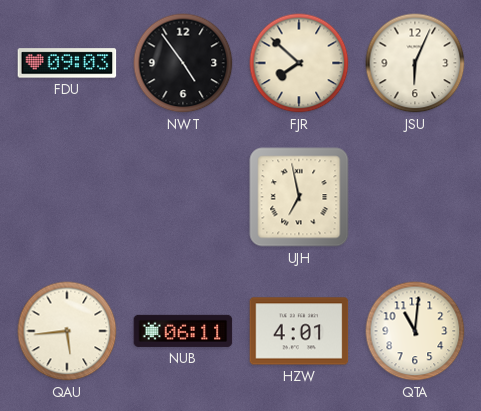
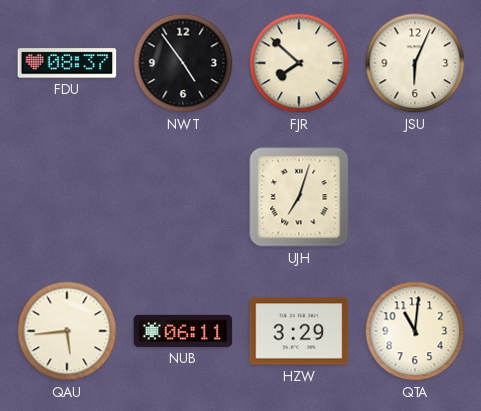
FDU: 09:03 -> 08:37
UJH: 6:58 -> 7:03
HZW: 4:01 -> 3:29
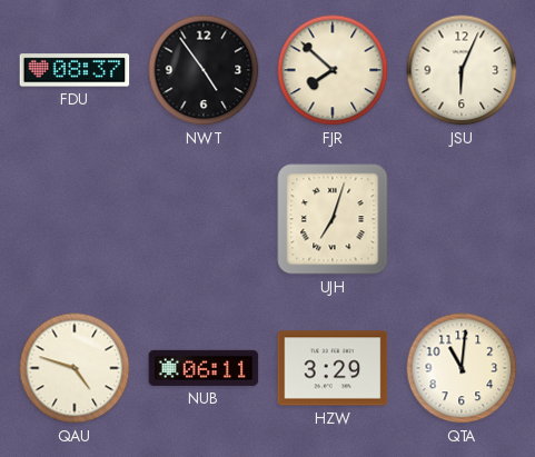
QAU: 5:44 -> 4:48
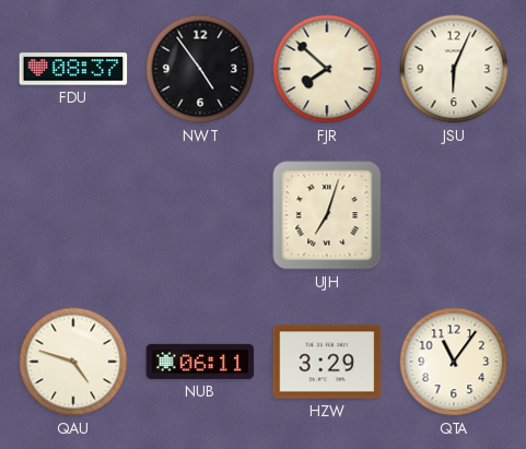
QTA: 11:01 -> 11:06
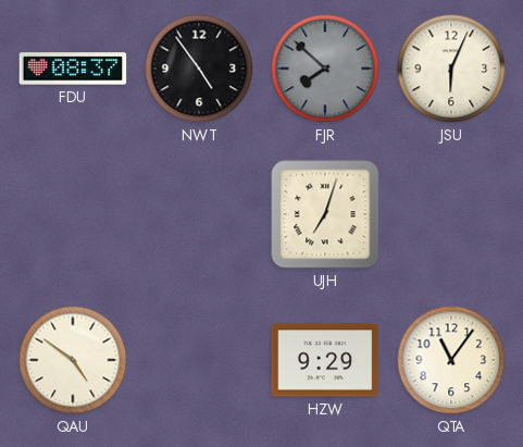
FJR dial: cream -> grey
QAU: 4:48 -> 4:51
NUB: 06:11 -> none
HZW: 3:29 -> 9:29
